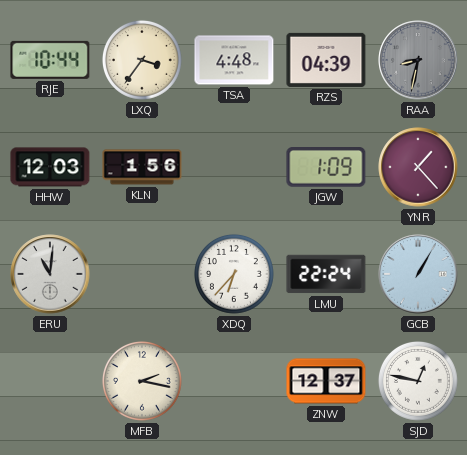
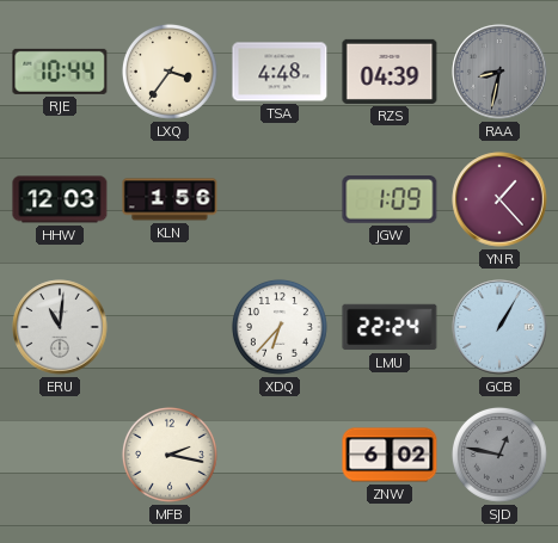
ZNW: 12:37 -> 6:02
SJD dial: white -> grey
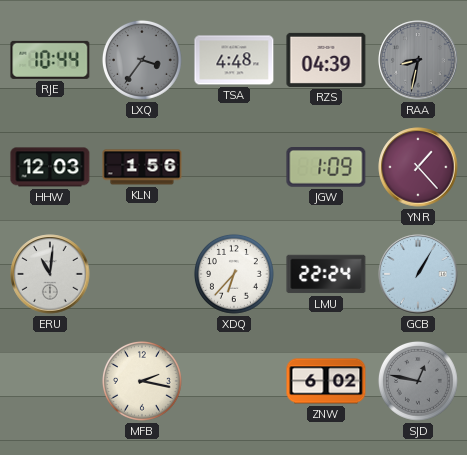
LXQ dial: cream -> grey
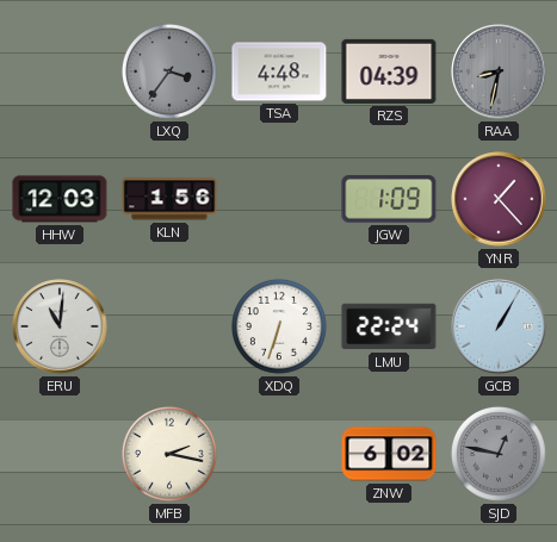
RJE: 10:44 -> none
XDQ: 6:37 -> 6:33
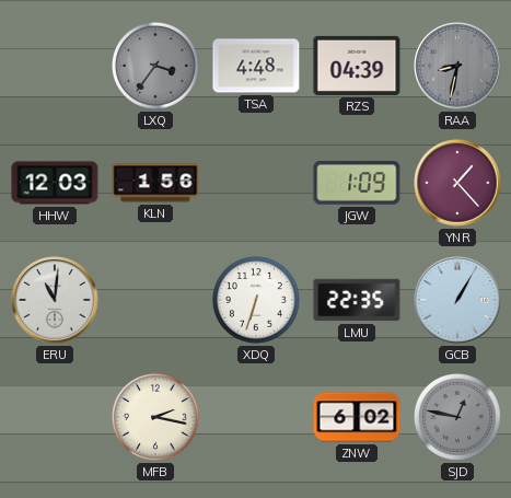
LMU: 22:24 -> 22:35
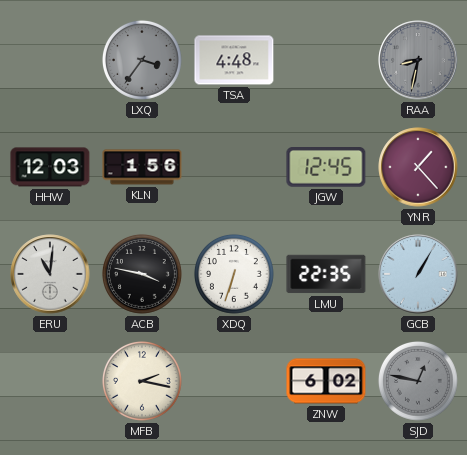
RZS: 04:39 -> none
JGW: 1:09 -> 12:45
ACB: none -> 3:47
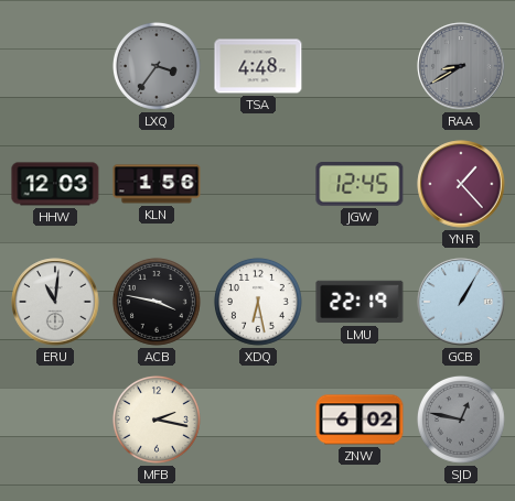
RAA: 8:32 -> 8:40
XDQ: 6:33 -> 6:28
LMU: 22:35 -> 22:19
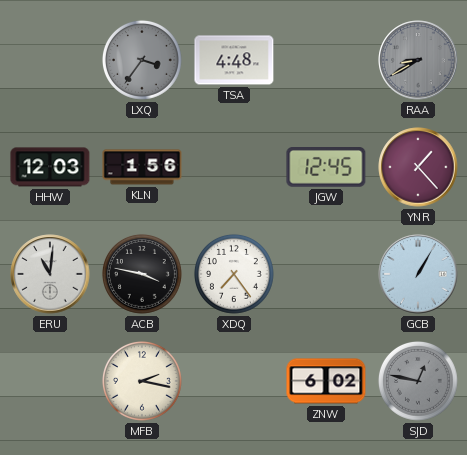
XDQ: 6:28 -> 7:24
LMU: 22:19 -> none
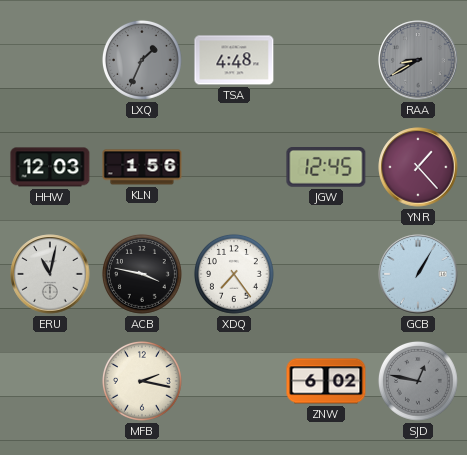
LXQ: 3:36 -> 1:34
ERU: 11:01 -> 11:02
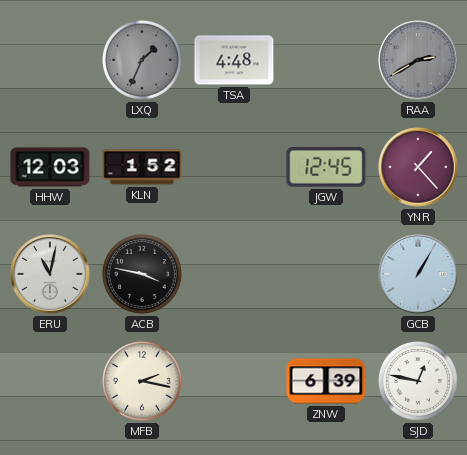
RAA: 8:40 -> 2:40
KLN: 1:56 -> 1:52
XDQ: 7:24 -> none
ZNW: 6:02 -> 6:39
SJD dial: grey -> white
